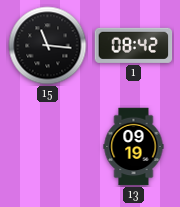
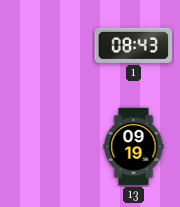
15: 11:16 -> none
1: 08:42 -> 08:43
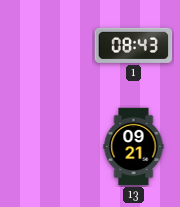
13: 09:19 -> 09:21
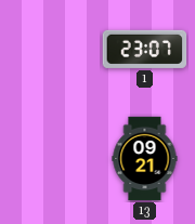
1: 08:43 -> 23:07
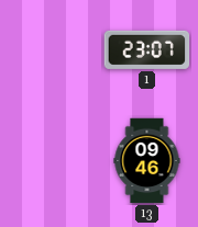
13: 09:21 -> 09:46
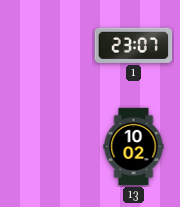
13: 09:46 -> 10:02
